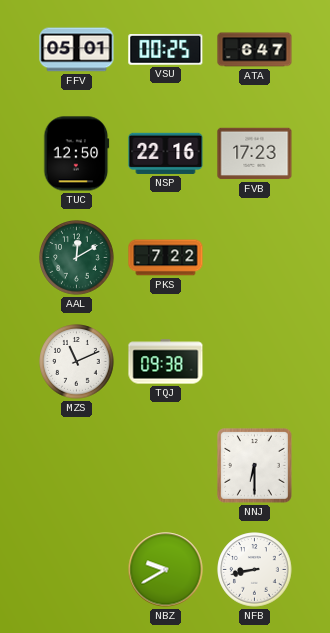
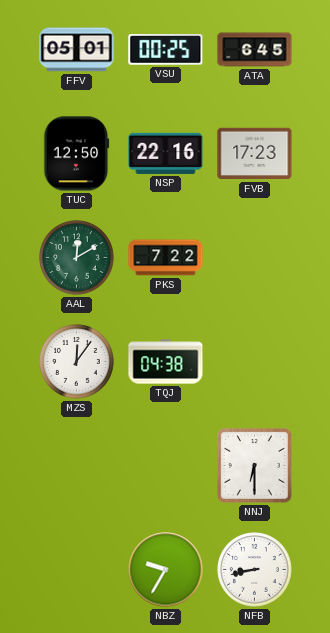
ATA: 6:47 -> 6:45
MZS: 11:11 -> 12:06
TQJ: 09:38 -> 04:38
NBZ: 9:40 -> 9:35
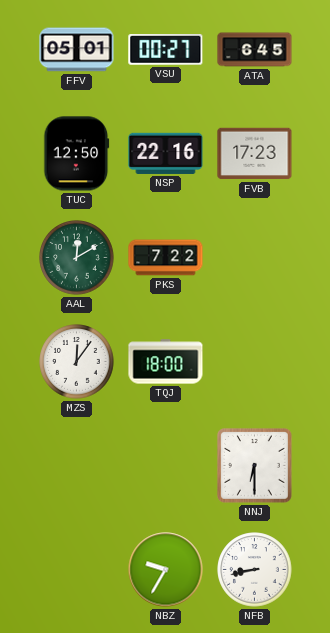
VSU: 00:25 -> 00:27
TQJ: 04:38 -> 18:00
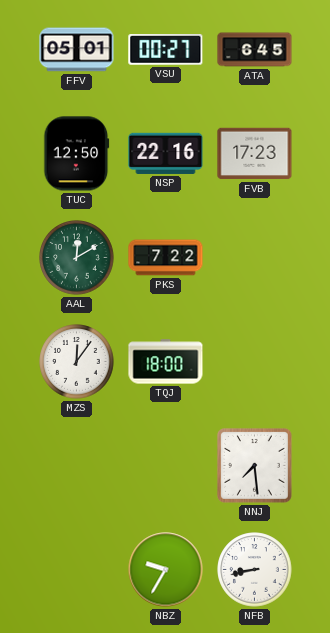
NNJ: 6:30 -> 7:29
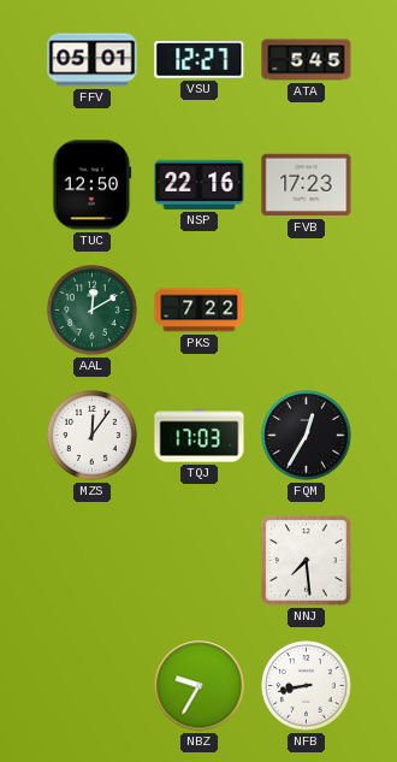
VSU: 00:27 -> 12:27
ATA: 6:45 -> 5:45
TQJ: 18:00 -> 17:03
FQM: none -> 12:35
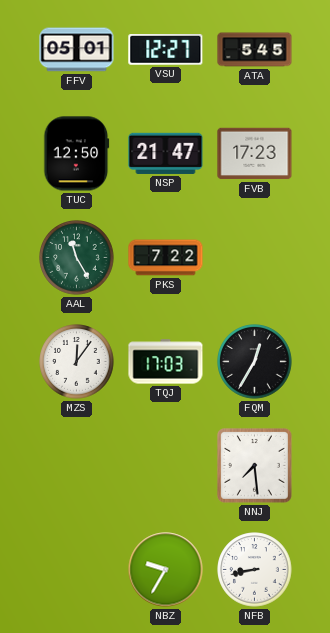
NSP: 22:16 -> 21:47
AAL: 12:10 -> 11:25
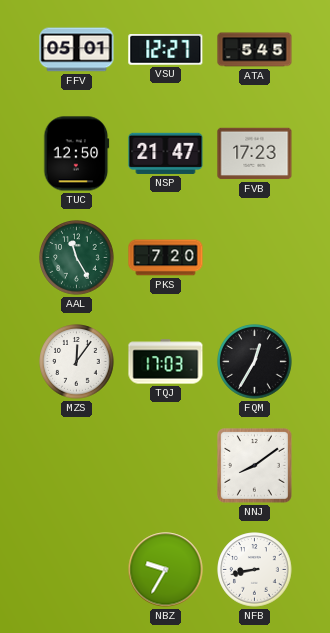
PKS: 7:22 -> 7:20
NNJ: 7:29 -> 8:09
